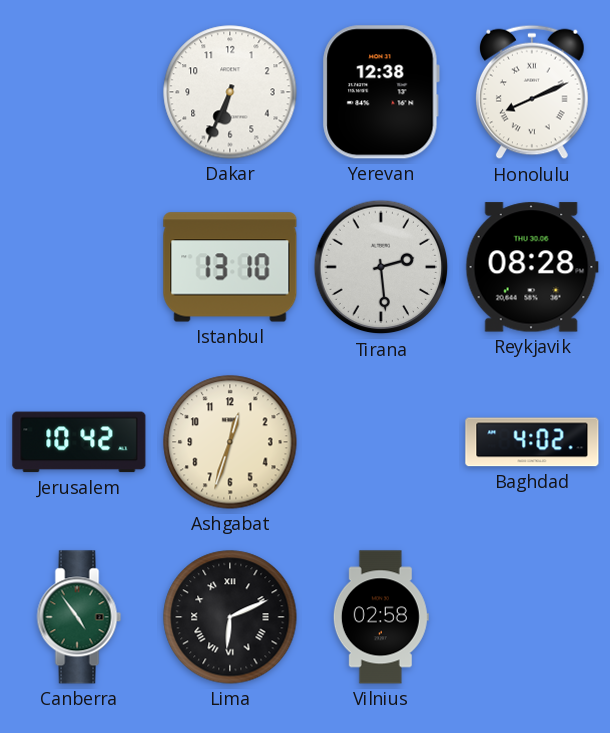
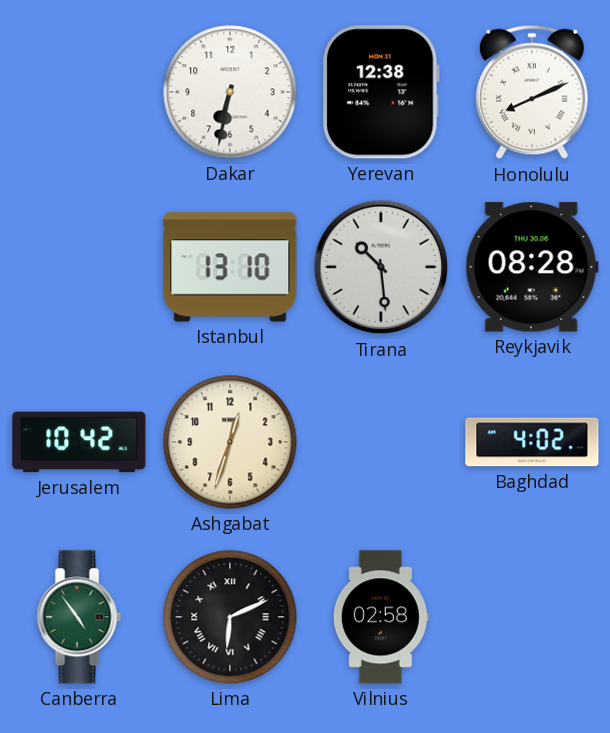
Dakar: 6:34 -> 6:32
Tirana: 2:29 -> 10:29
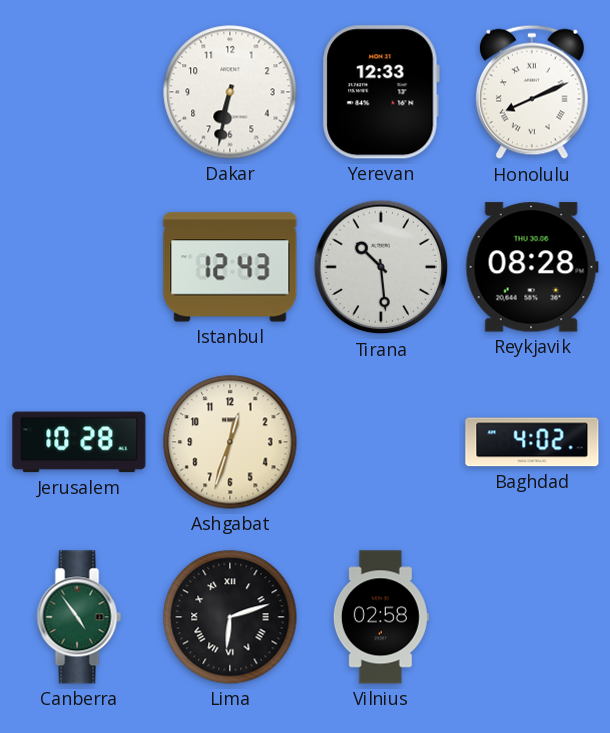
Yerevan: 12:38 -> 12:33
Istanbul: 13:10 -> 12:43
Jerusalem: 10:42 -> 10:28
Lima: 6:11 -> 6:12
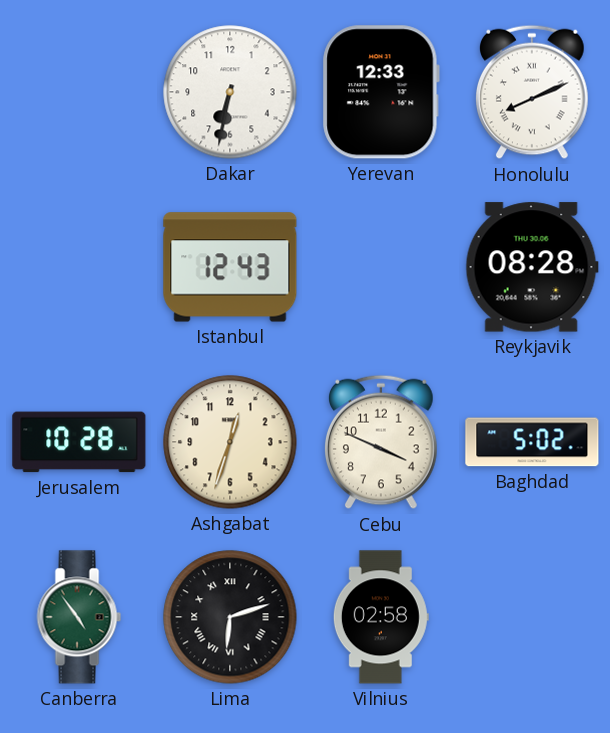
Tirana: 10:29 -> none
Cebu: none -> 3:49
Baghdad: 4:02 -> 5:02
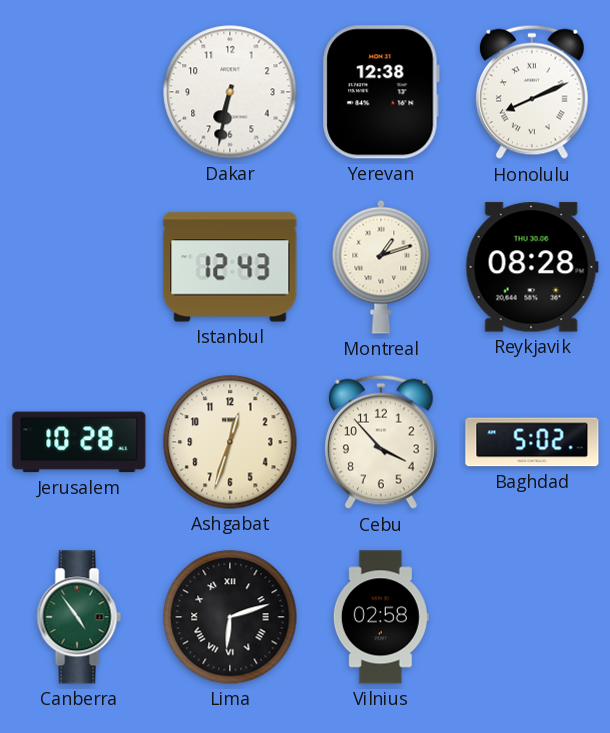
Yerevan: 12:33 -> 12:38
Montreal: none -> 1:12
Cebu: 3:49 -> 3:53
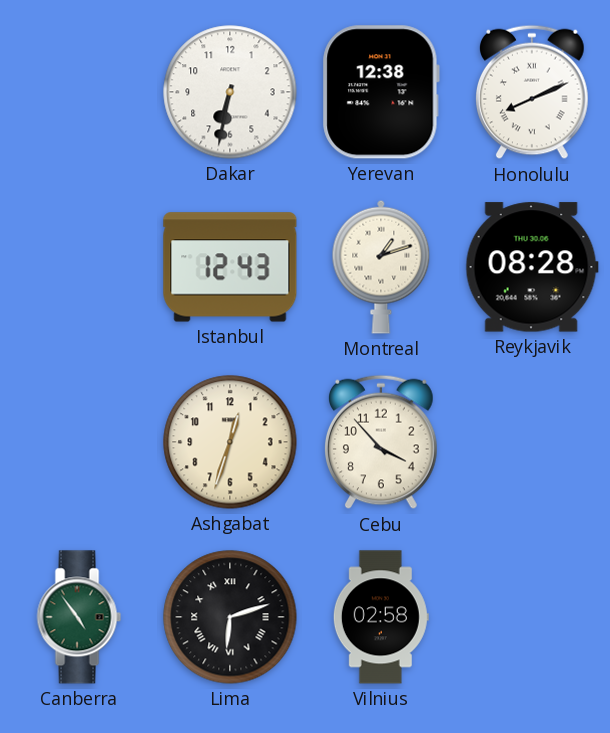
Jerusalem: 10:28 -> none
Baghdad: 5:02 -> none
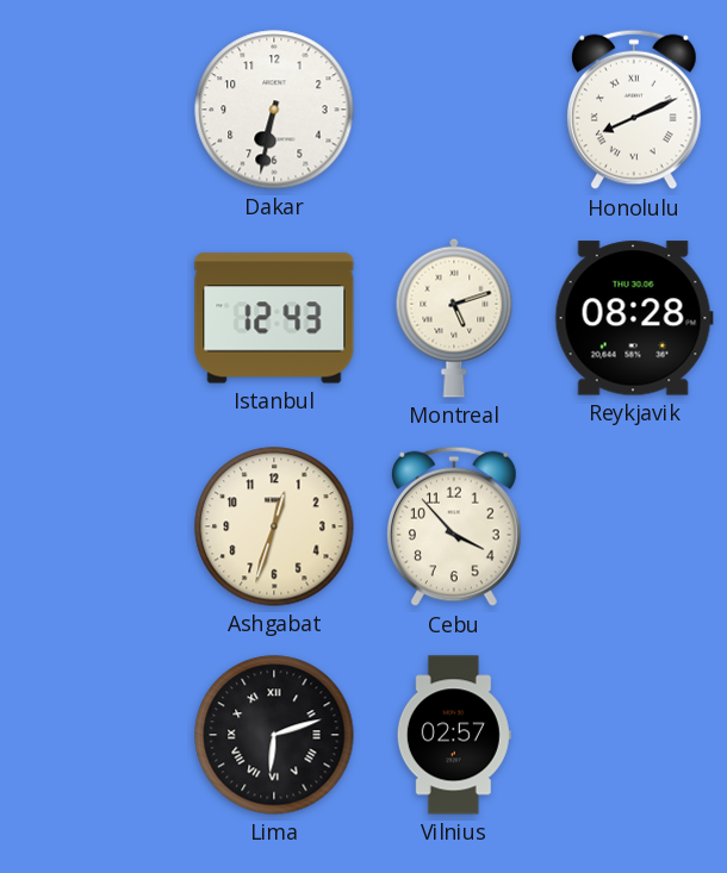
Yerevan: 12:38 -> none
Montreal: 1:12 -> 5:12
Canberra: 4:54 -> none
Vilnius: 02:58 -> 02:57
